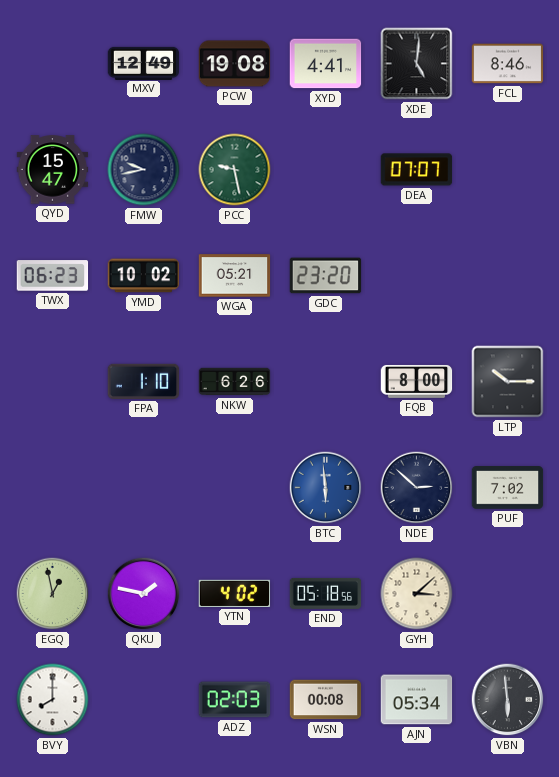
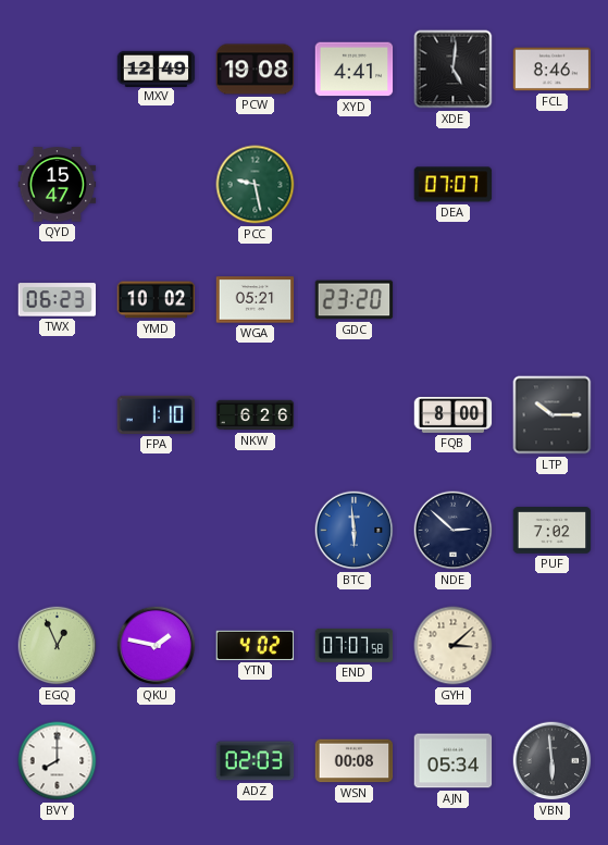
FMW: 9:43 -> none
EGQ: 12:58 -> 12:56
END: 05:18 -> 07:07
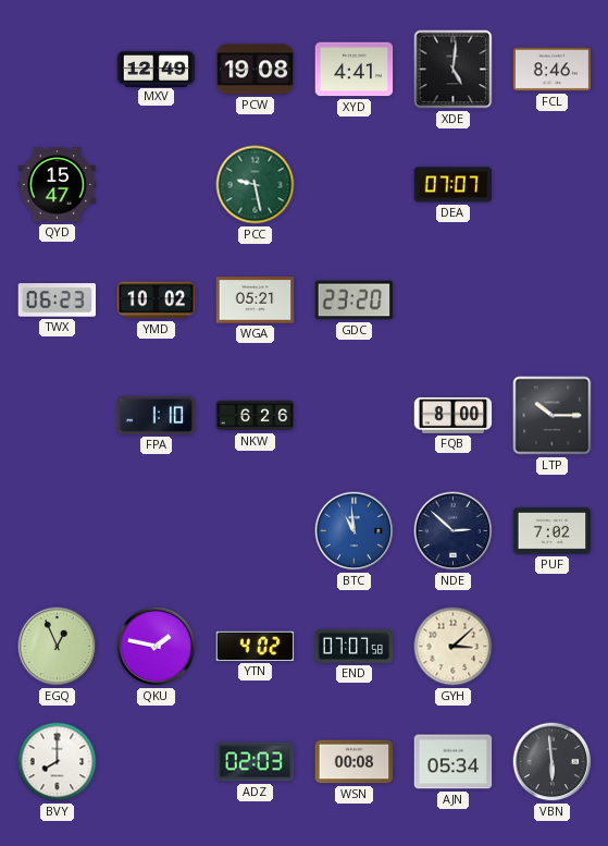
BTC: 5:59 -> 10:59
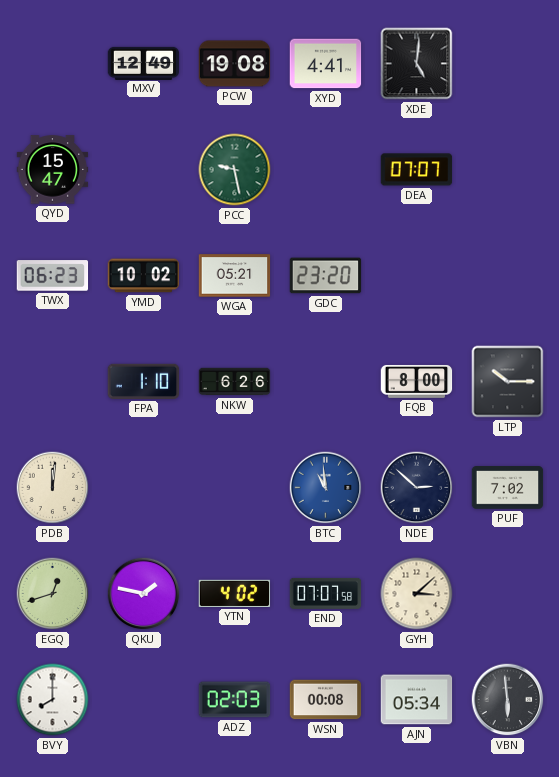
FCL: 8:46 -> none
PDB: none -> 12:01
EGQ: 12:56 -> 12:42
